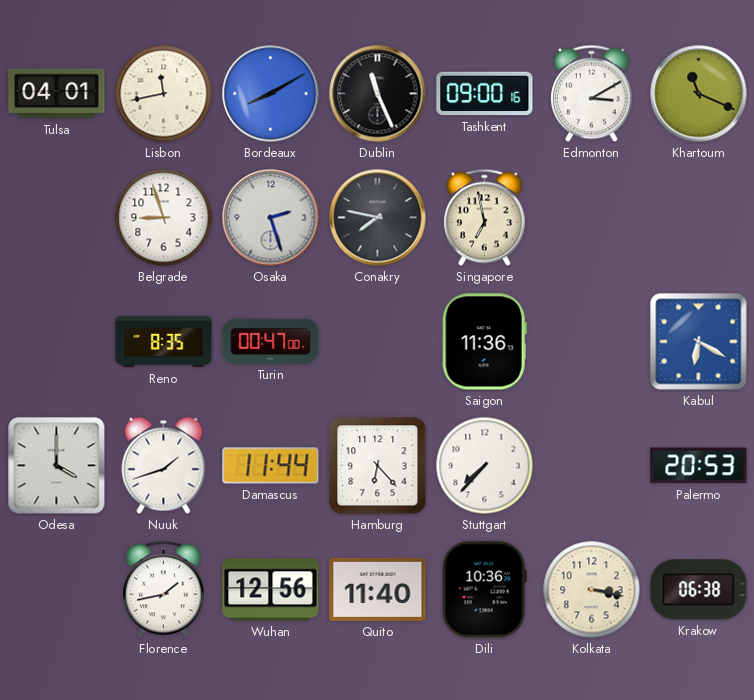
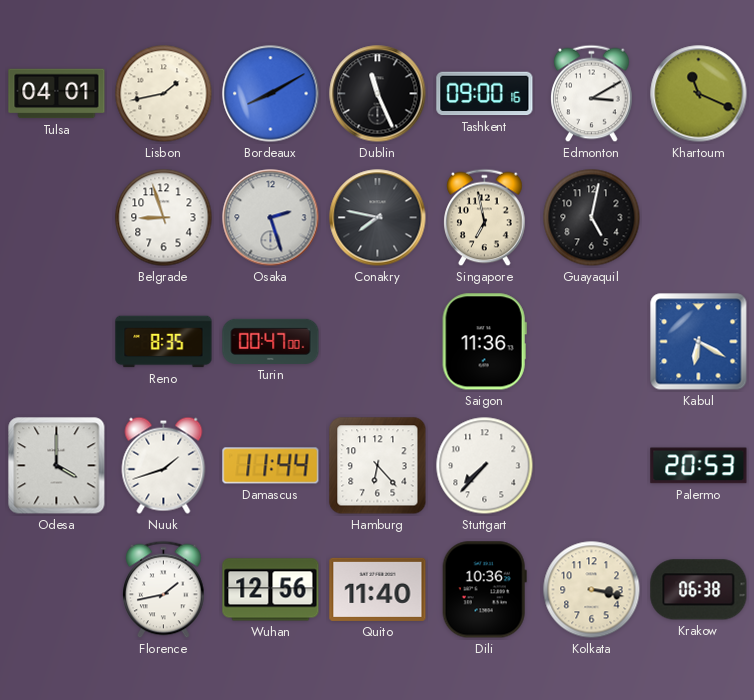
Lisbon: 11:43 -> 1:43
Guayaquil: none -> 5:02
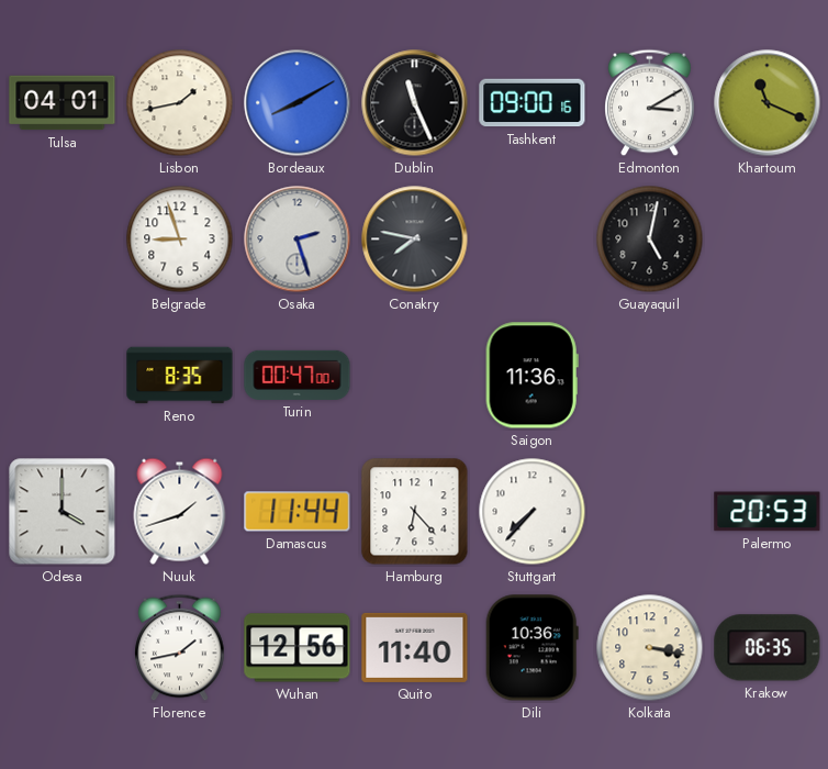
Singapore: 6:58 -> none
Kabul: 6:20 -> none
Krakow: 06:38 -> 06:35
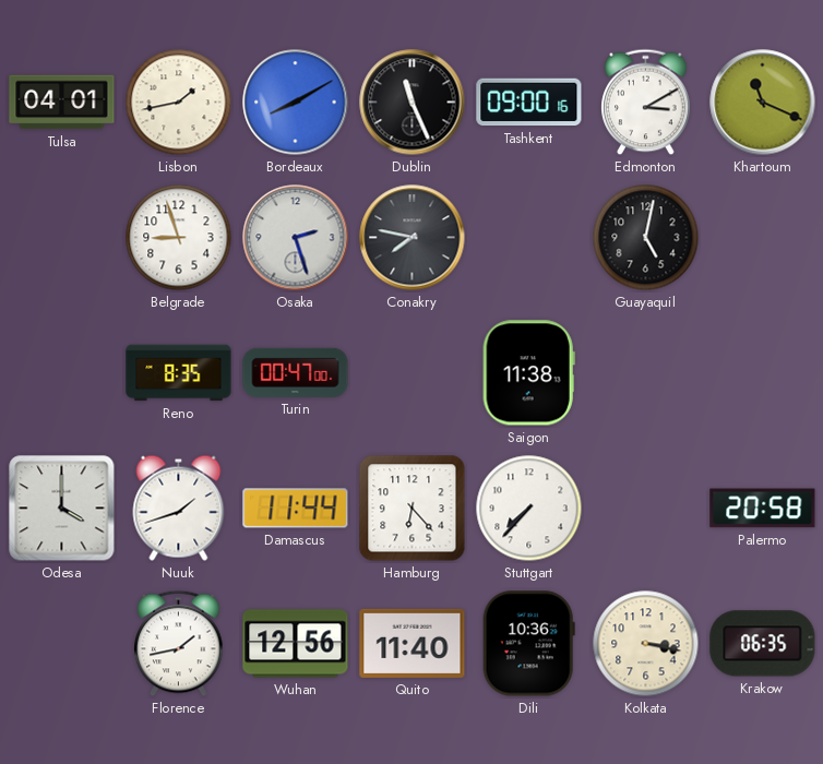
Saigon: 11:36 -> 11:38
Palermo: 20:53 -> 20:58
